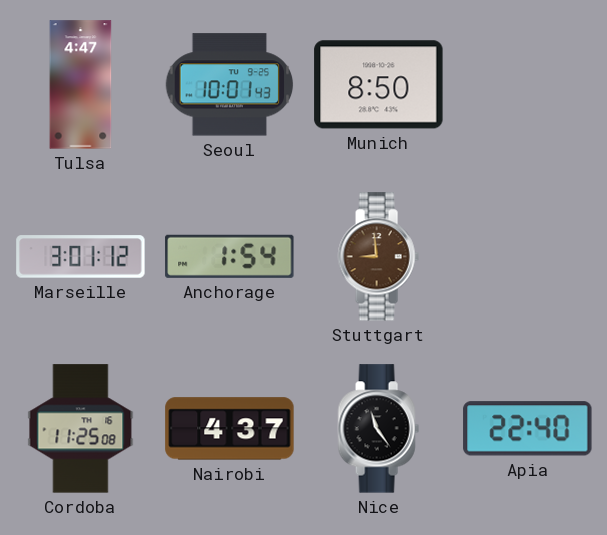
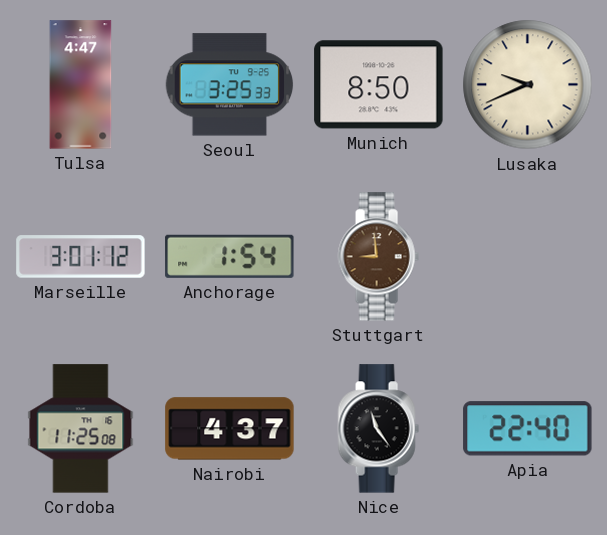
Seoul: 10:01 -> 3:25
Lusaka: none -> 9:41
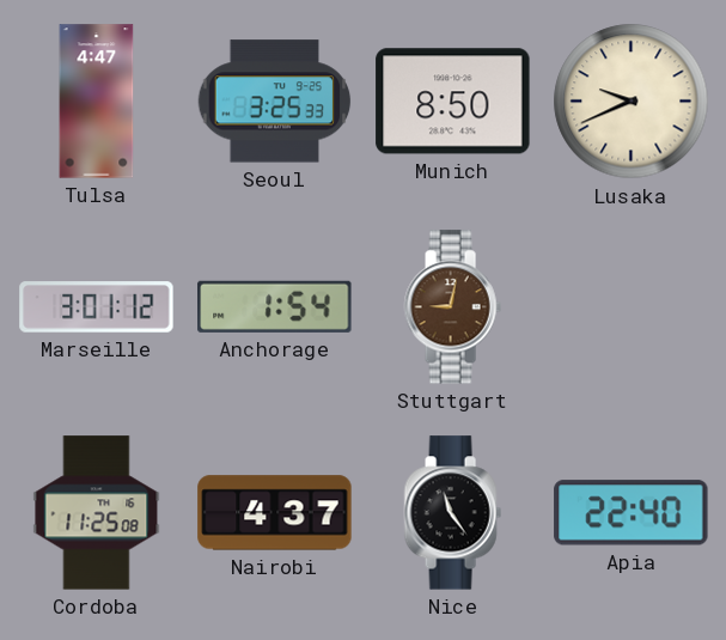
Stuttgart: 8:59 -> 9:02
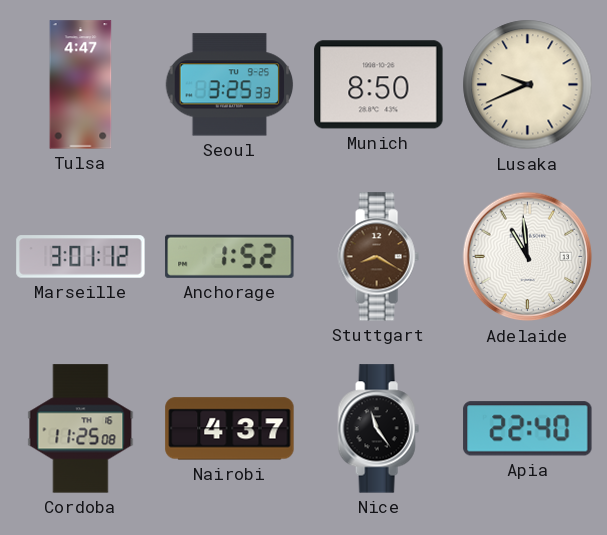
Anchorage: 1:54 -> 1:52
Stuttgart: 9:02 -> 8:20
Adelaide: none -> 10:59
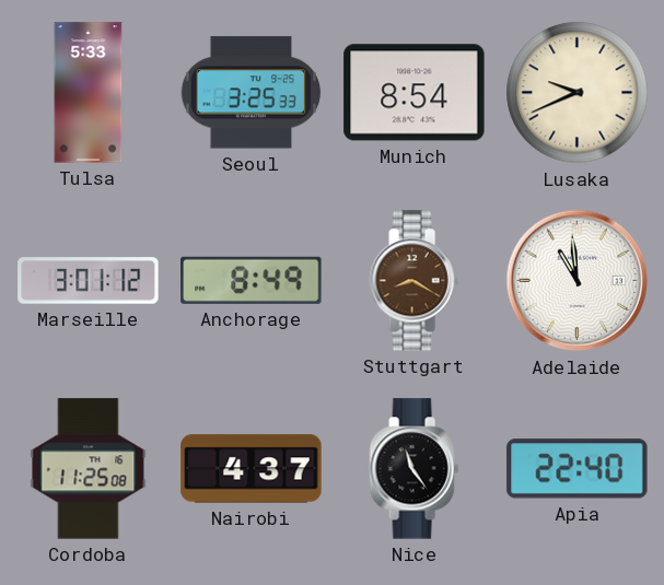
Tulsa: 4:47 -> 5:33
Munich: 8:50 -> 8:54
Anchorage: 1:52 -> 8:49
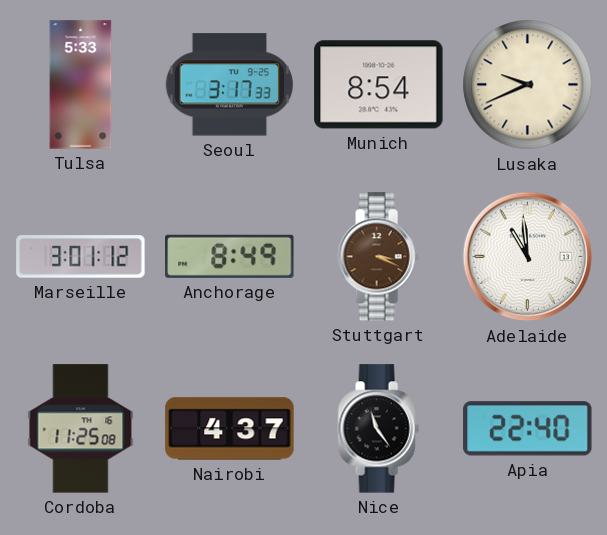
Seoul: 3:25 -> 3:17
Stuttgart: 8:20 -> 3:19
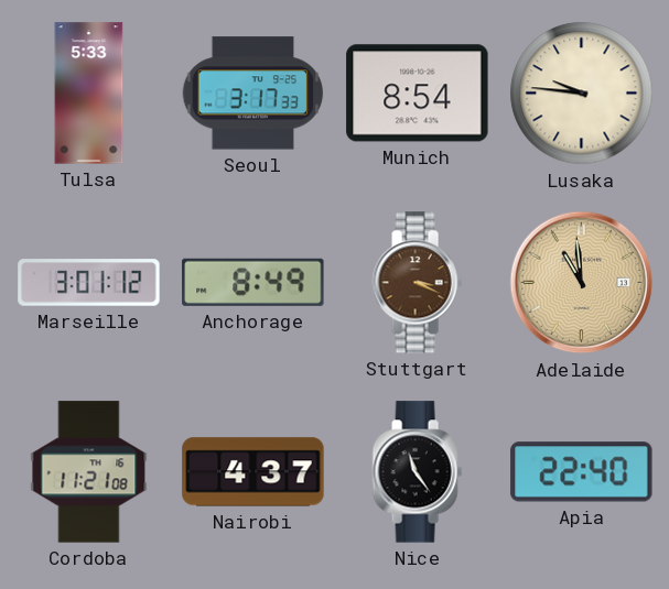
Lusaka: 9:41 -> 9:46
Adelaide dial: white -> champagne
Cordoba: 11:25 -> 11:21
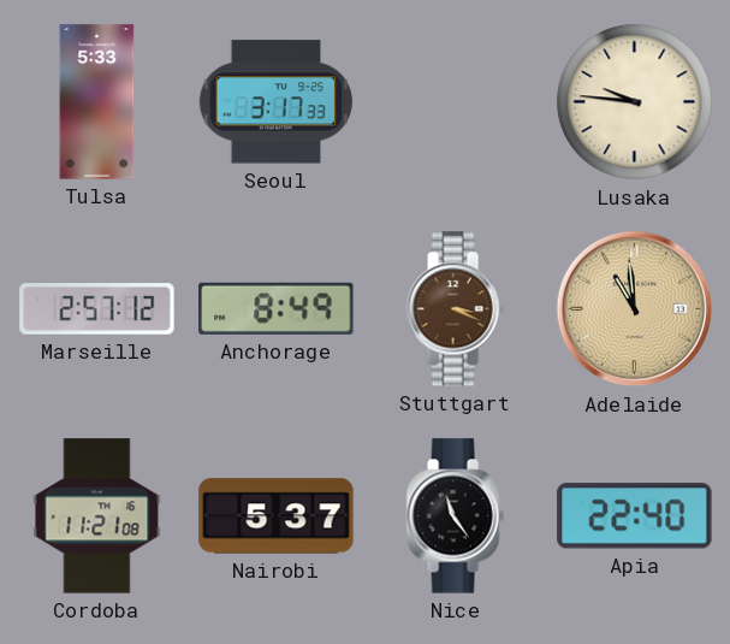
Munich: 8:54 -> none
Marseille: 3:01 -> 2:57
Nairobi: 4:37 -> 5:37
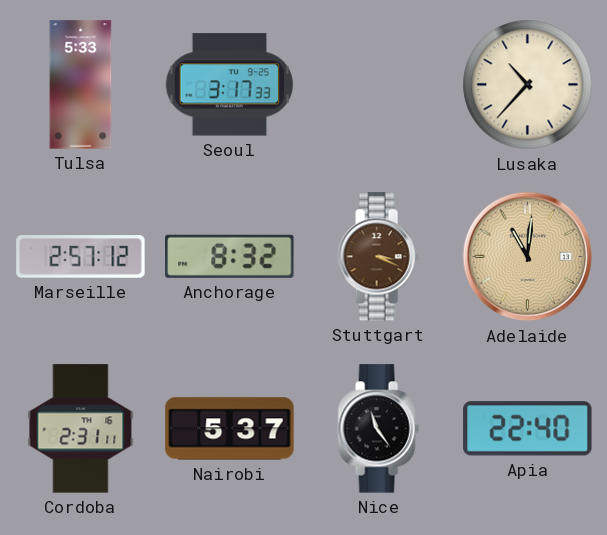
Lusaka: 9:46 -> 10:37
Anchorage: 8:49 -> 8:32
Adelaide: 10:59 -> 11:01
Cordoba: 11:21 -> 2:31
